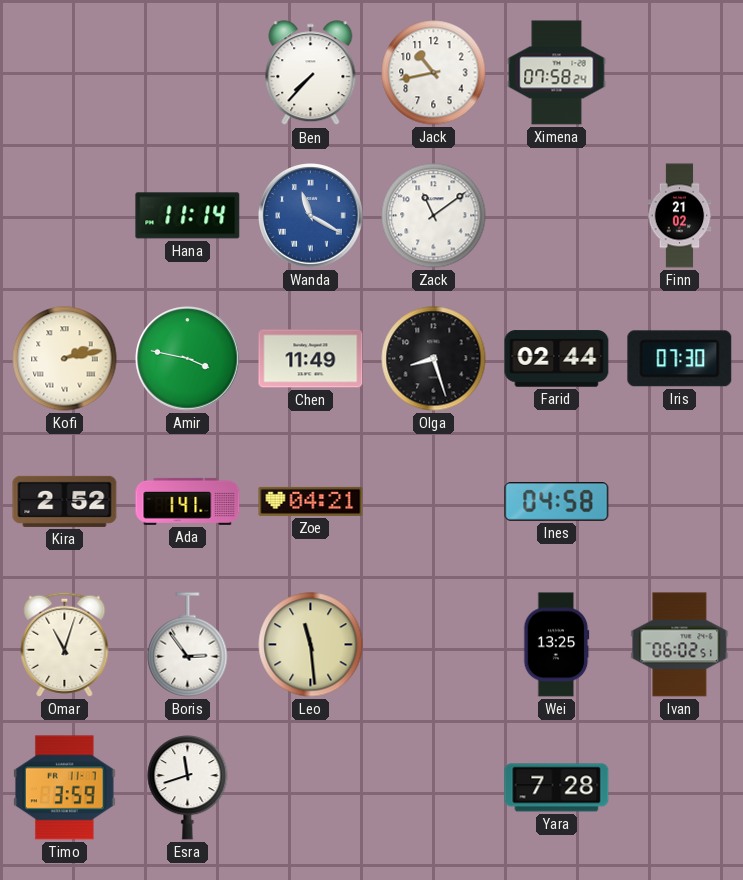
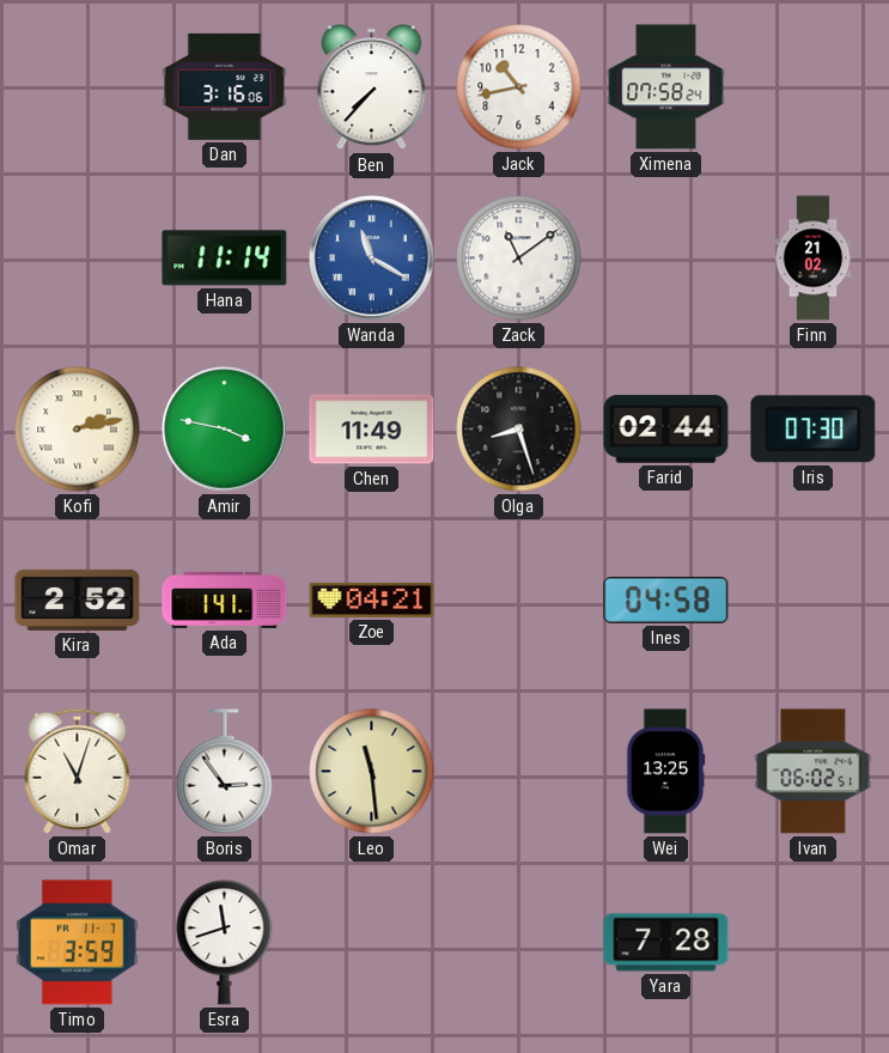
Dan: none -> 3:16
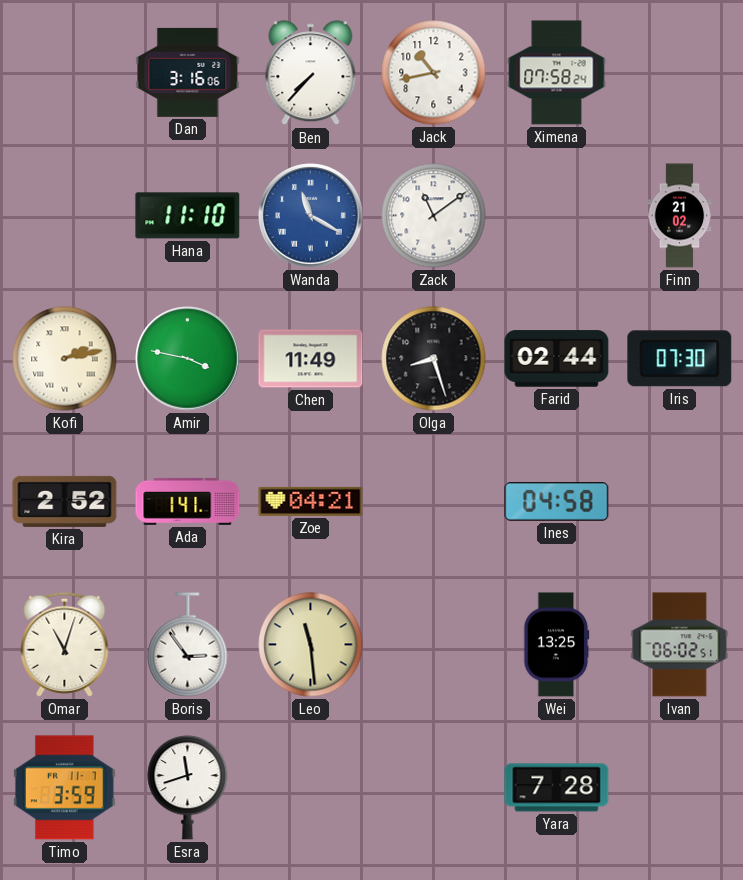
Hana: 11:14 -> 11:10
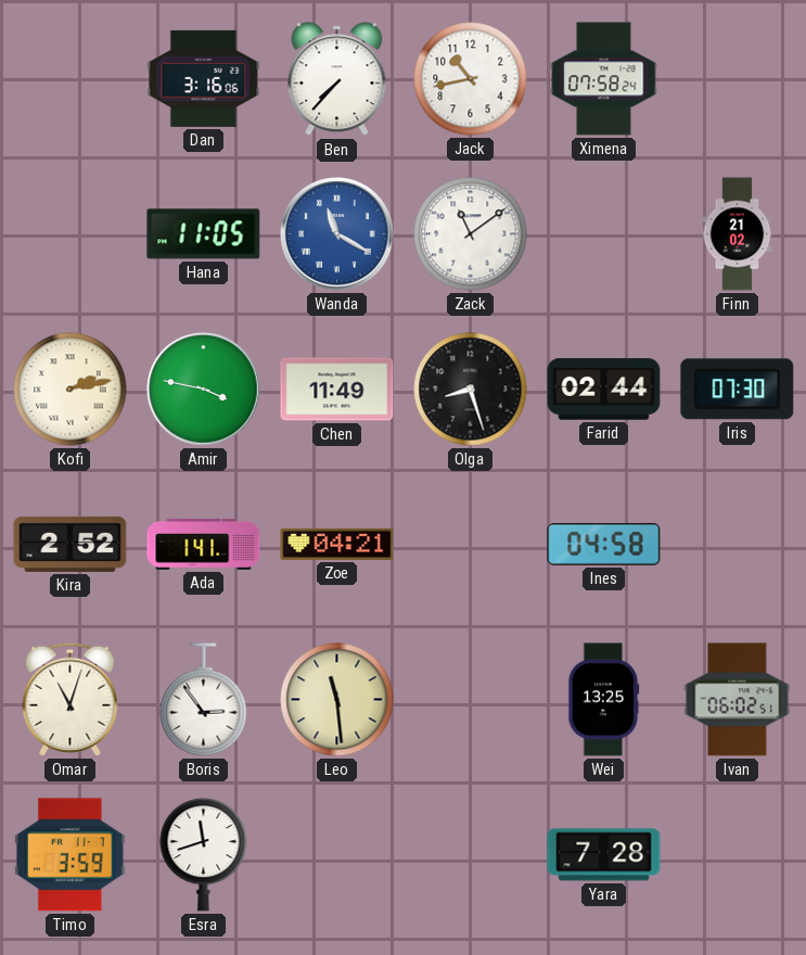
Hana: 11:10 -> 11:05
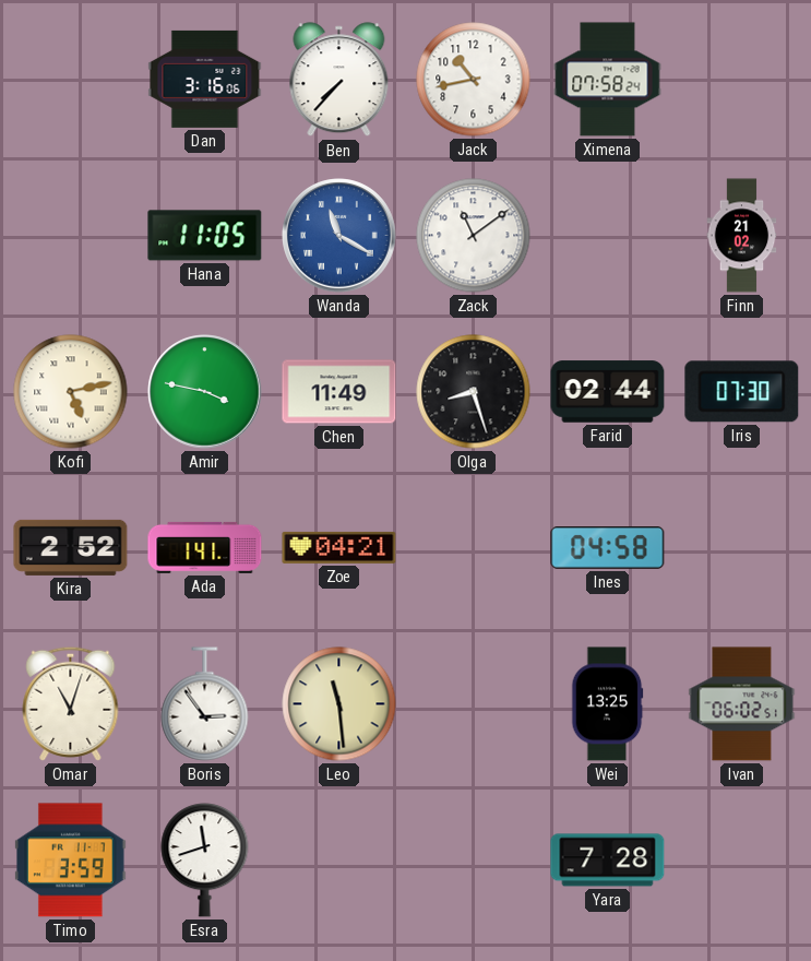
Kofi: 2:13 -> 5:13
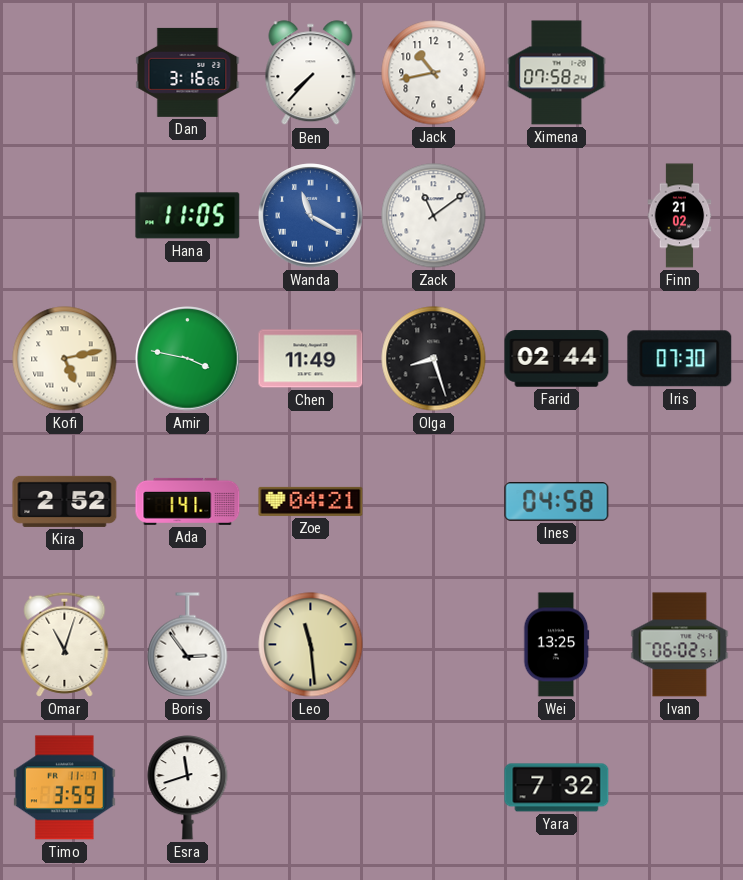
Yara: 7:28 -> 7:32
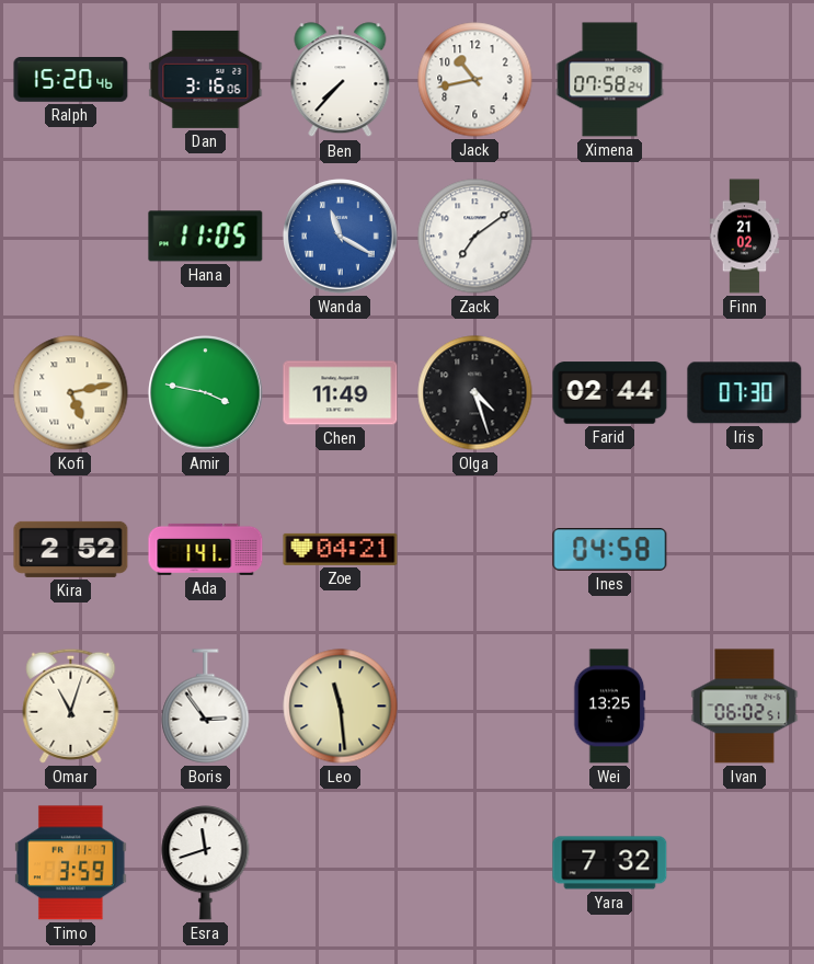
Ralph: none -> 15:20
Zack: 11:09 -> 7:09
Olga: 8:27 -> 4:27
